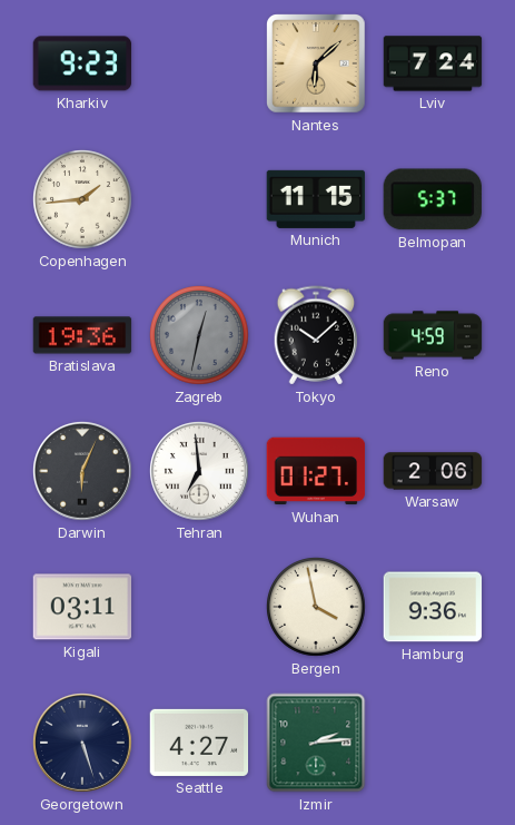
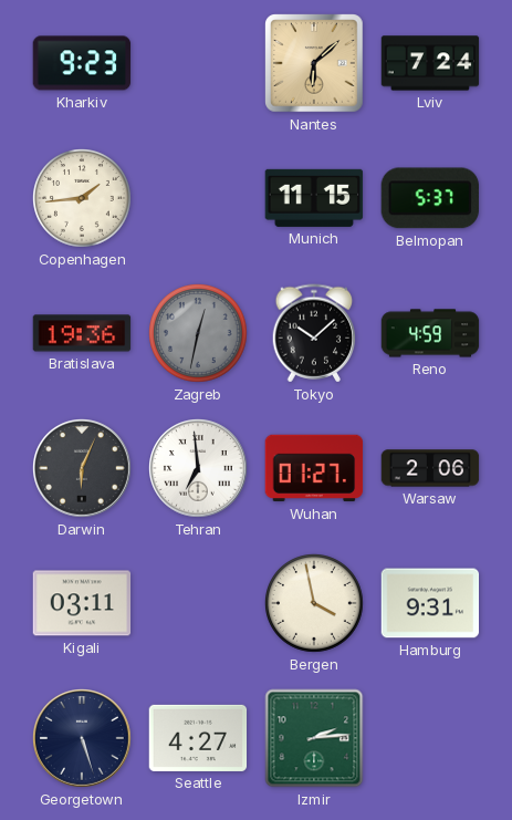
Hamburg: 9:36 -> 9:31
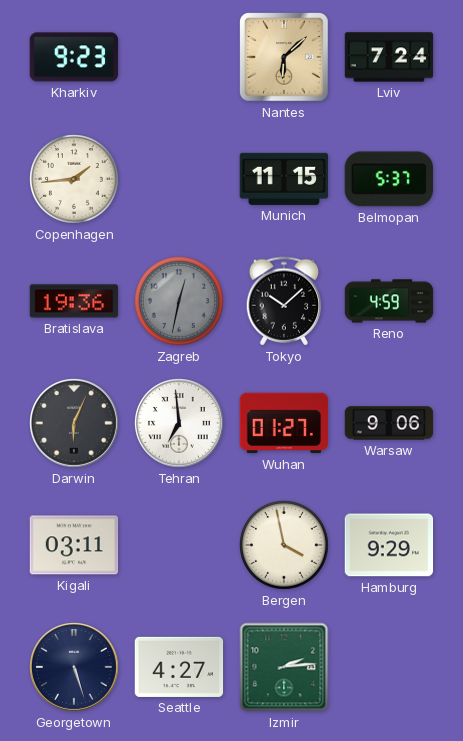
Warsaw: 2:06 -> 9:06
Hamburg: 9:31 -> 9:29
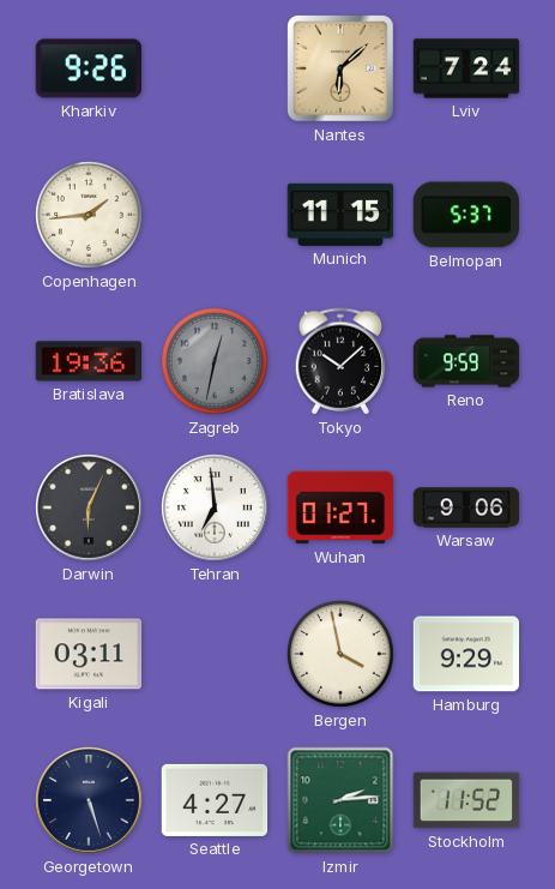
Kharkiv: 9:23 -> 9:26
Reno: 4:59 -> 9:59
Stockholm: none -> 11:52
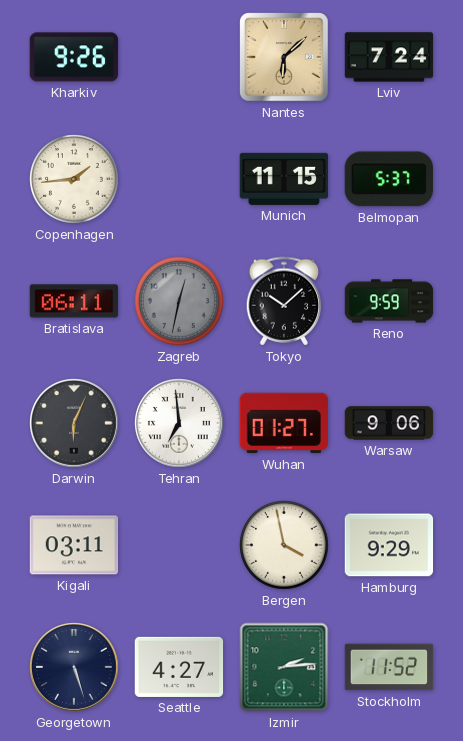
Bratislava: 19:36 -> 06:11
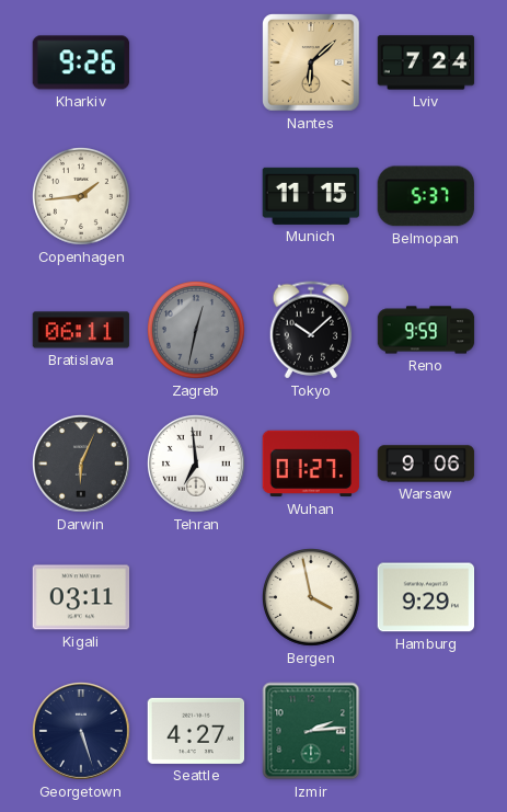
Stockholm: 11:52 -> none
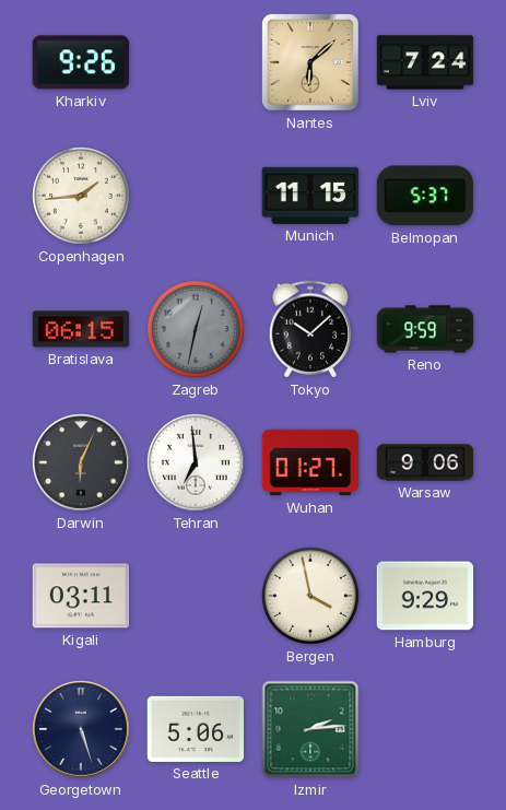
Bratislava: 06:11 -> 06:15
Seattle: 4:27 -> 5:06
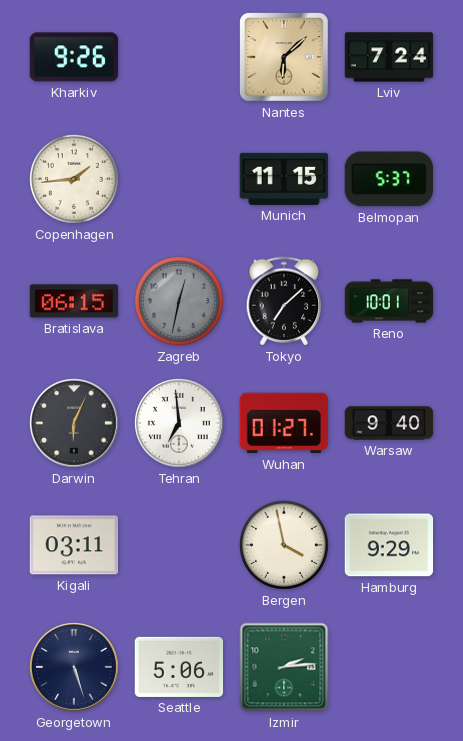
Tokyo: 10:08 -> 7:08
Reno: 9:59 -> 10:01
Warsaw: 9:06 -> 9:40
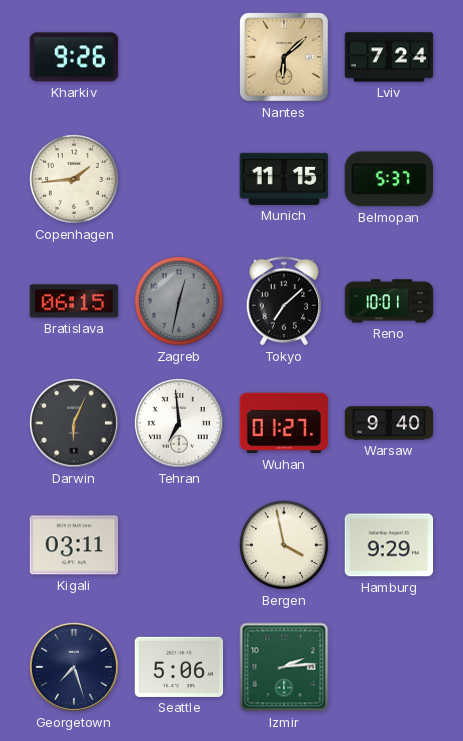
Georgetown: 5:27 -> 7:27
